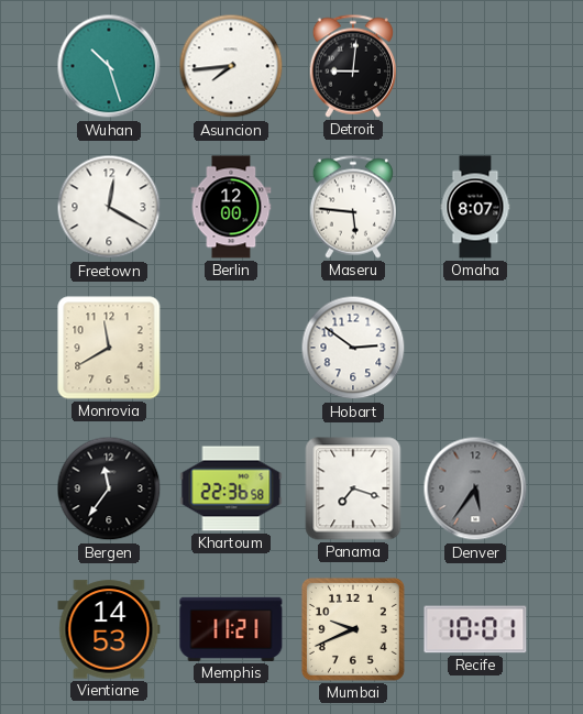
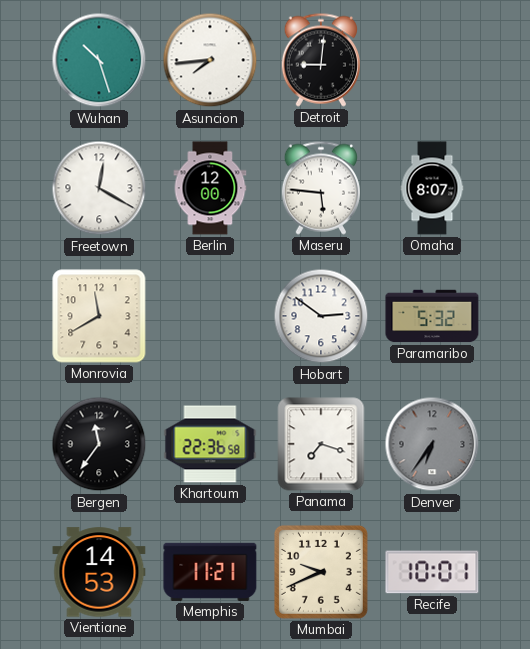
Paramaribo: none -> 5:32
Denver: 5:36 -> 6:36
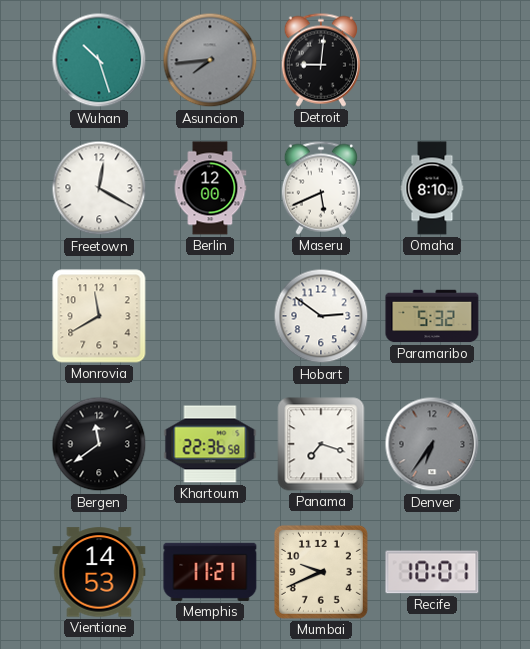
Asuncion dial: white -> grey
Maseru: 5:46 -> 5:41
Omaha: 8:07 -> 8:10
Bergen: 11:36 -> 11:39
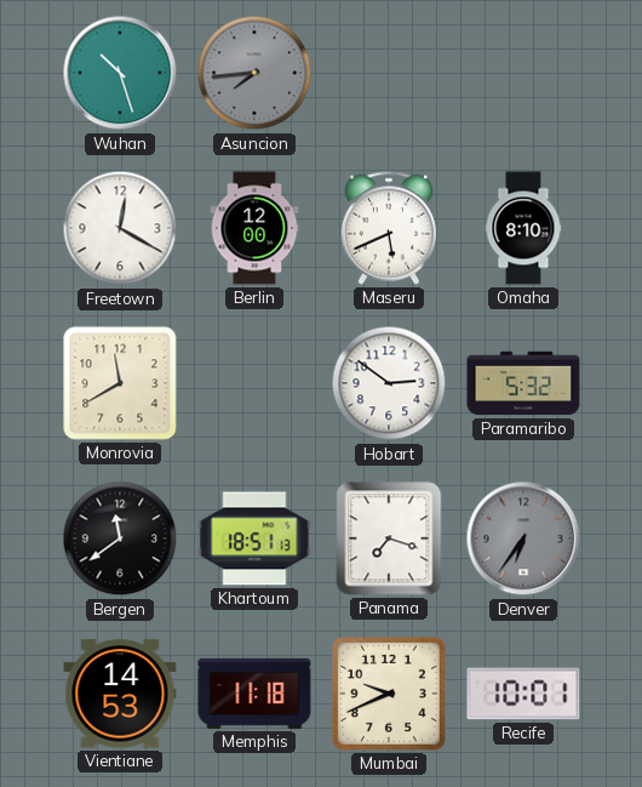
Detroit: 9:01 -> none
Khartoum: 22:36 -> 18:51
Memphis: 11:21 -> 11:18
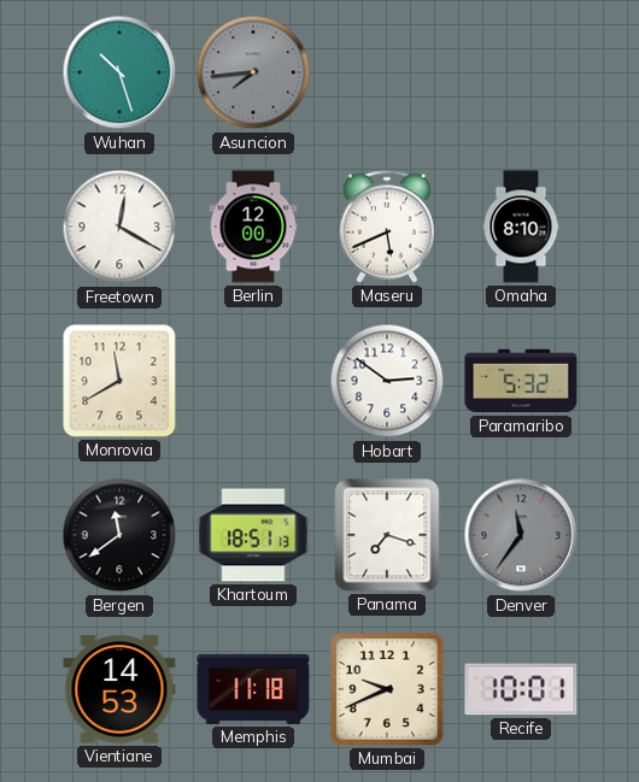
Denver: 6:36 -> 11:36
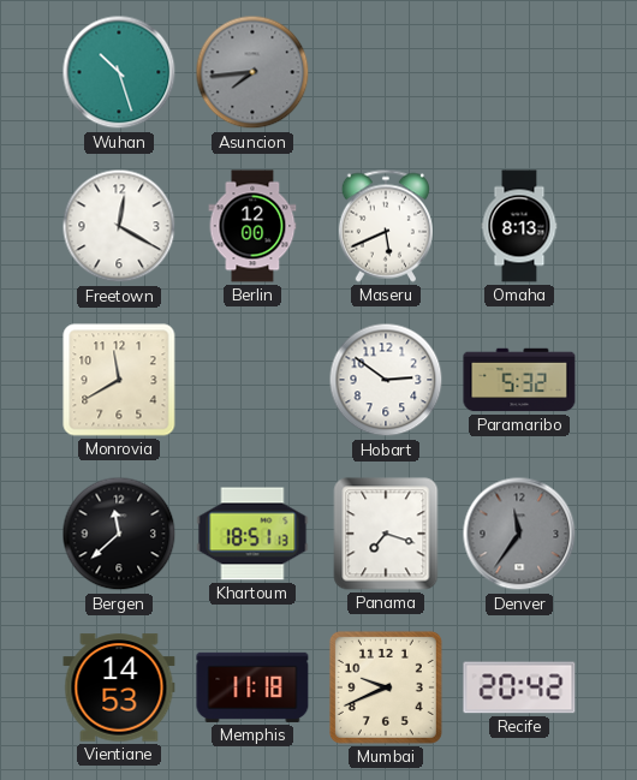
Omaha: 8:10 -> 8:13
Bergen: 11:39 -> 11:38
Recife: 10:01 -> 20:42
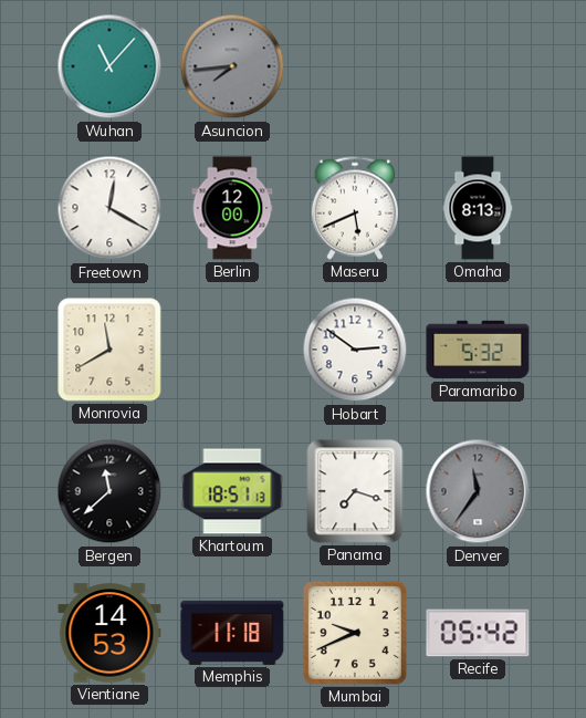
Wuhan: 10:27 -> 11:07
Recife: 20:42 -> 05:42
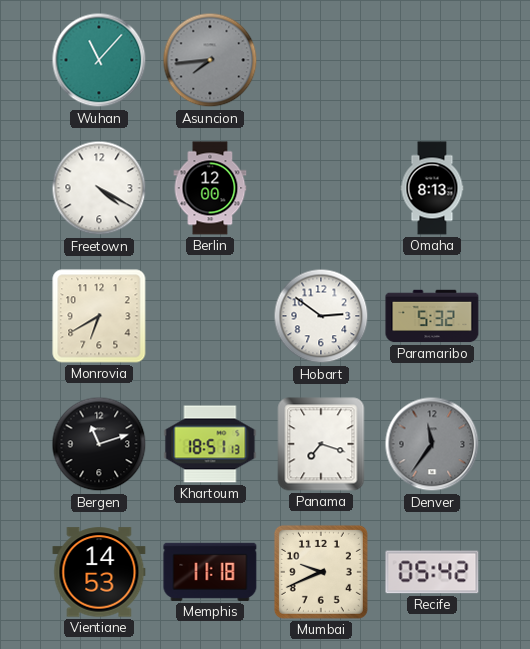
Freetown: 12:20 -> 4:20
Maseru: 5:41 -> none
Monrovia: 11:40 -> 6:40
Bergen: 11:38 -> 11:12
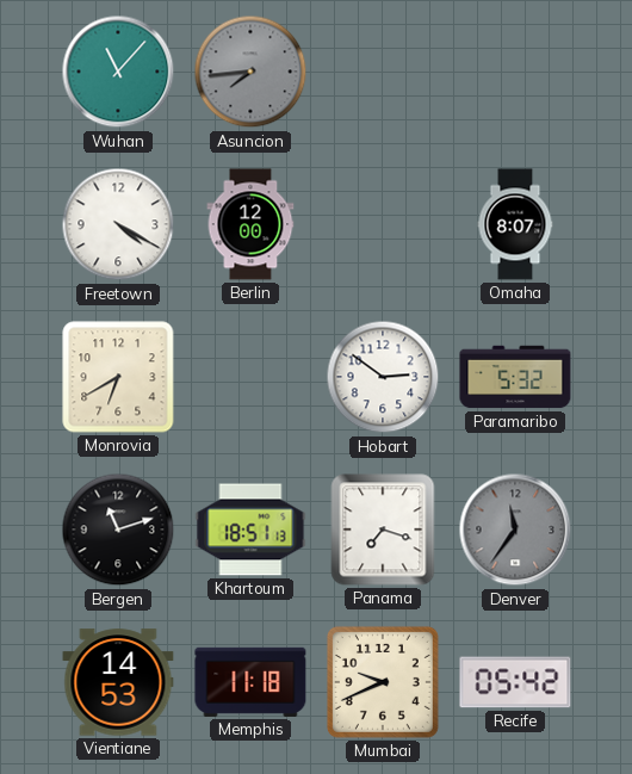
Omaha: 8:13 -> 8:07
